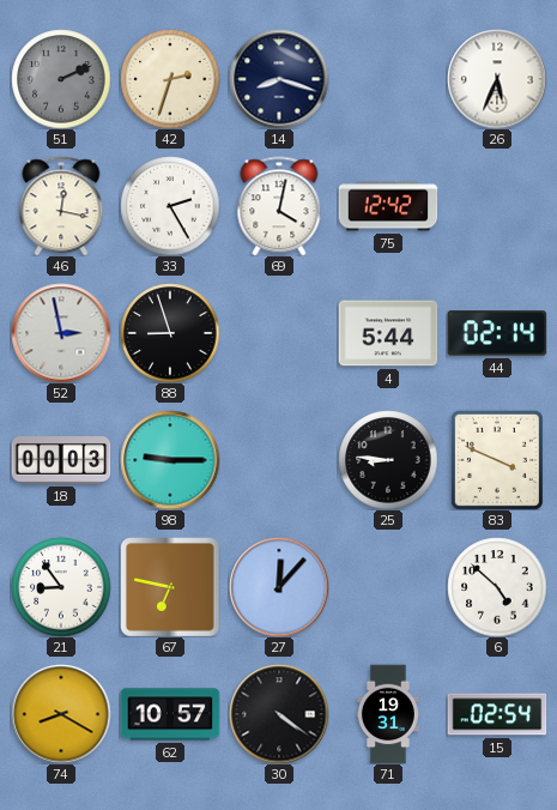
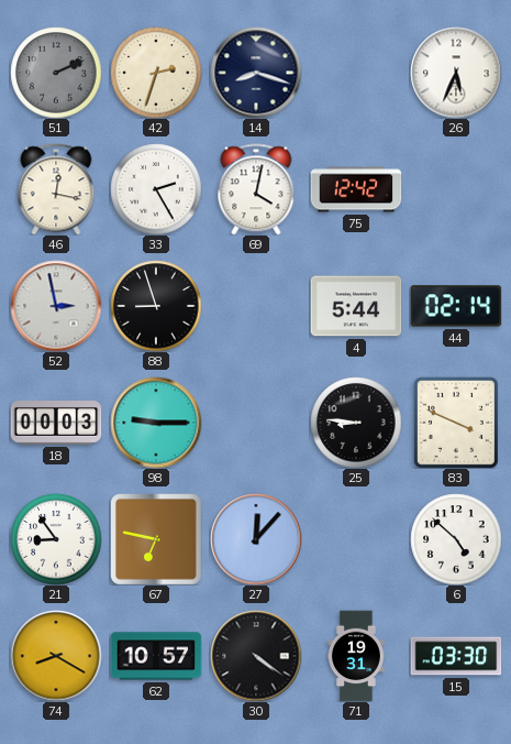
15: 02:54 -> 03:30
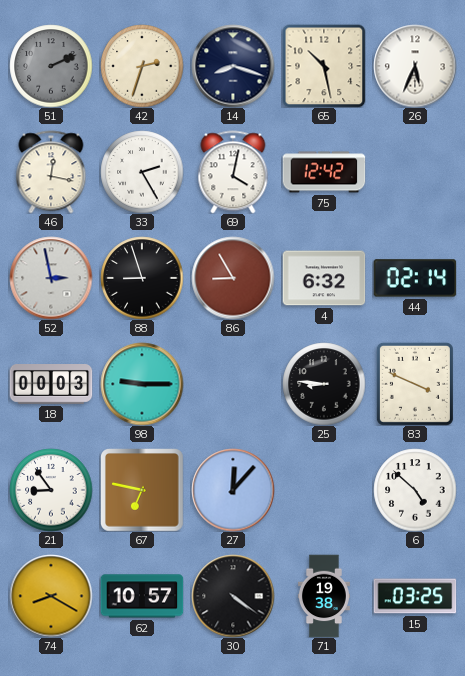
65: none -> 10:28
86: none -> 8:55
4: 5:44 -> 6:32
71: 19:31 -> 19:38
15: 03:30 -> 03:25
